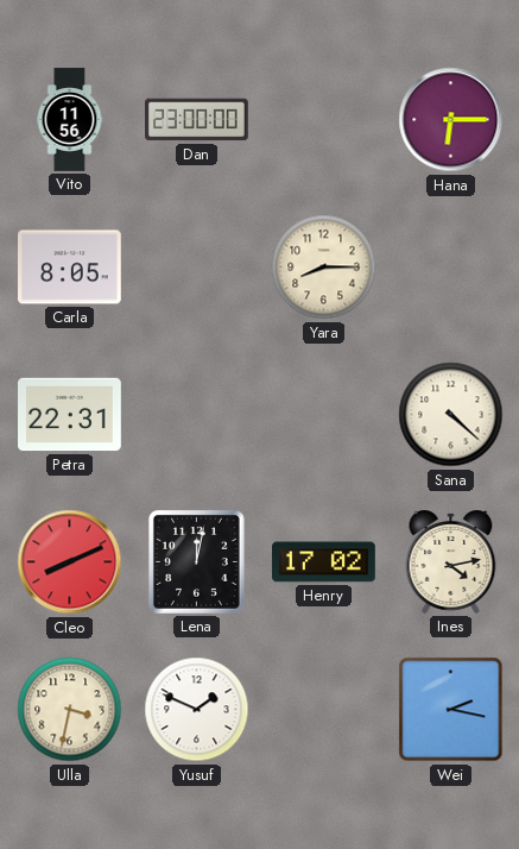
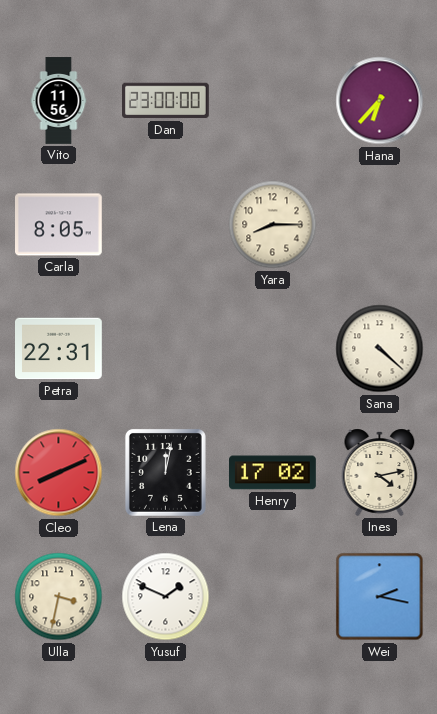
Hana: 6:15 -> 6:37
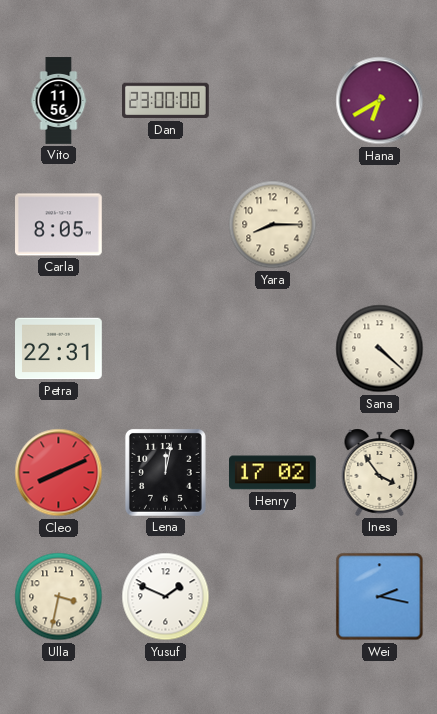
Hana: 6:37 -> 6:40
Ines: 4:13 -> 3:54
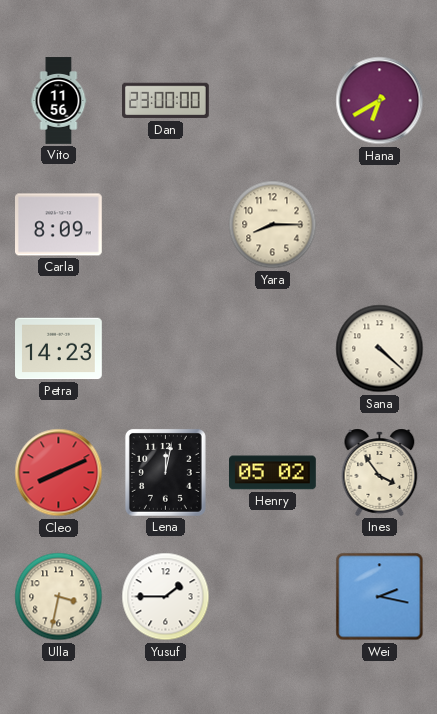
Carla: 8:05 -> 8:09
Petra: 22:31 -> 14:23
Henry: 17:02 -> 05:02
Yusuf: 1:49 -> 1:45
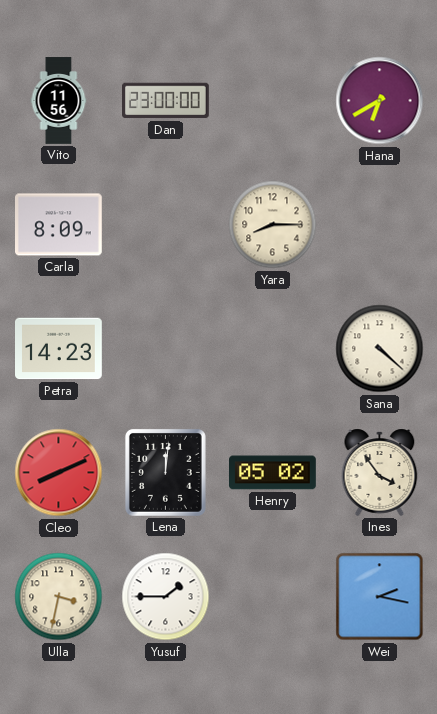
Lena: 12:02 -> 12:01
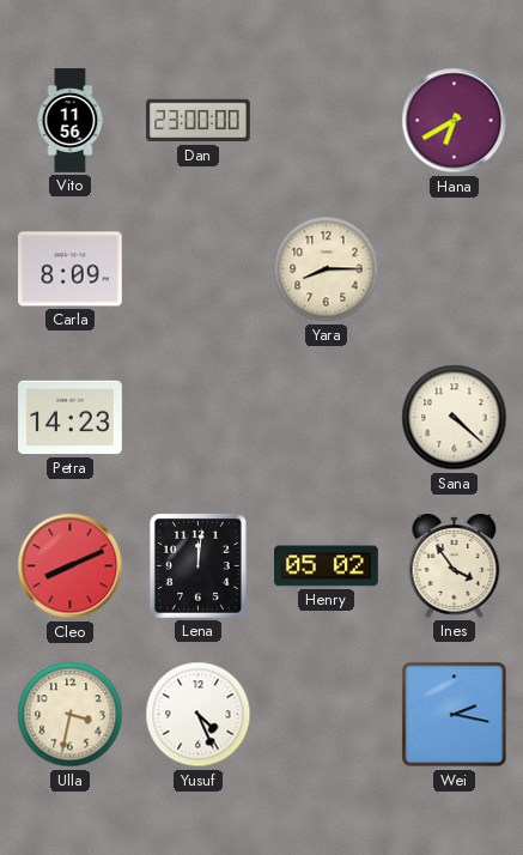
Yusuf: 1:45 -> 4:26
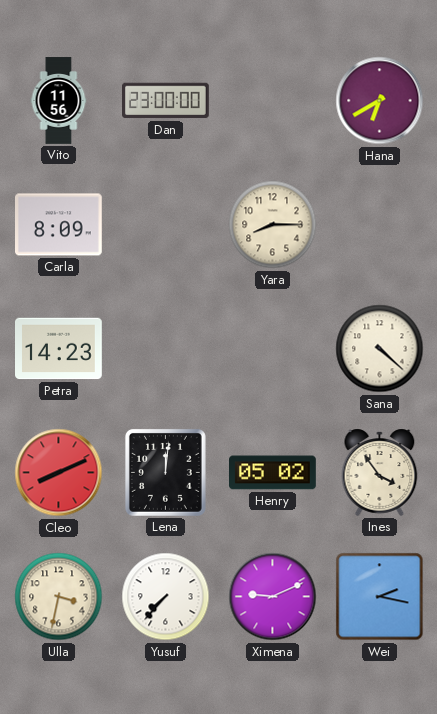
Yusuf: 4:26 -> 7:37
Ximena: none -> 9:11
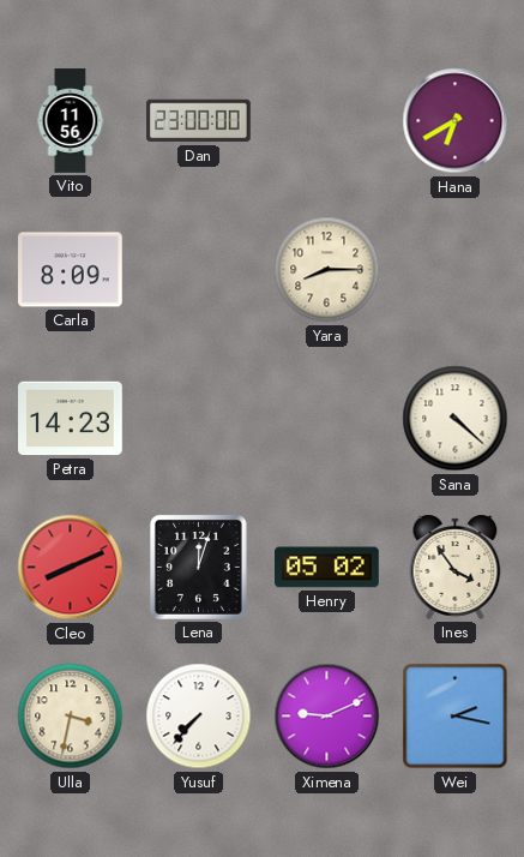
Lena: 12:01 -> 12:03
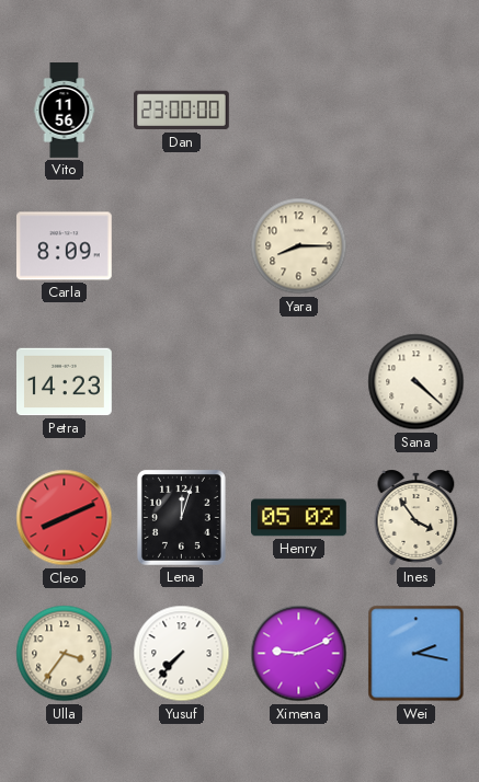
Hana: 6:40 -> none
Ulla: 3:32 -> 3:36
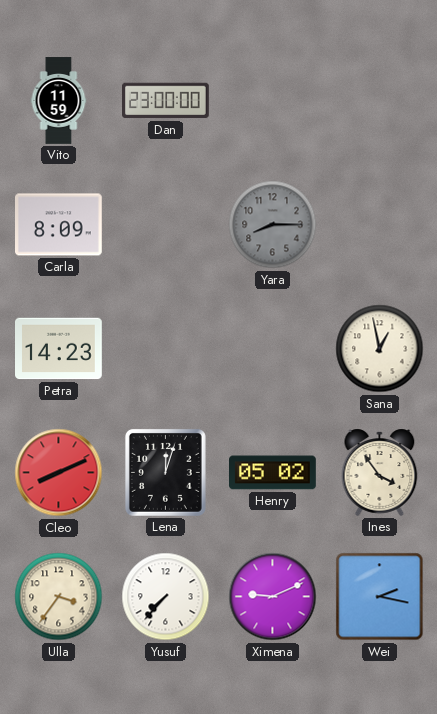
Vito: 11:56 -> 11:59
Yara dial: cream -> grey
Sana: 4:22 -> 12:58
